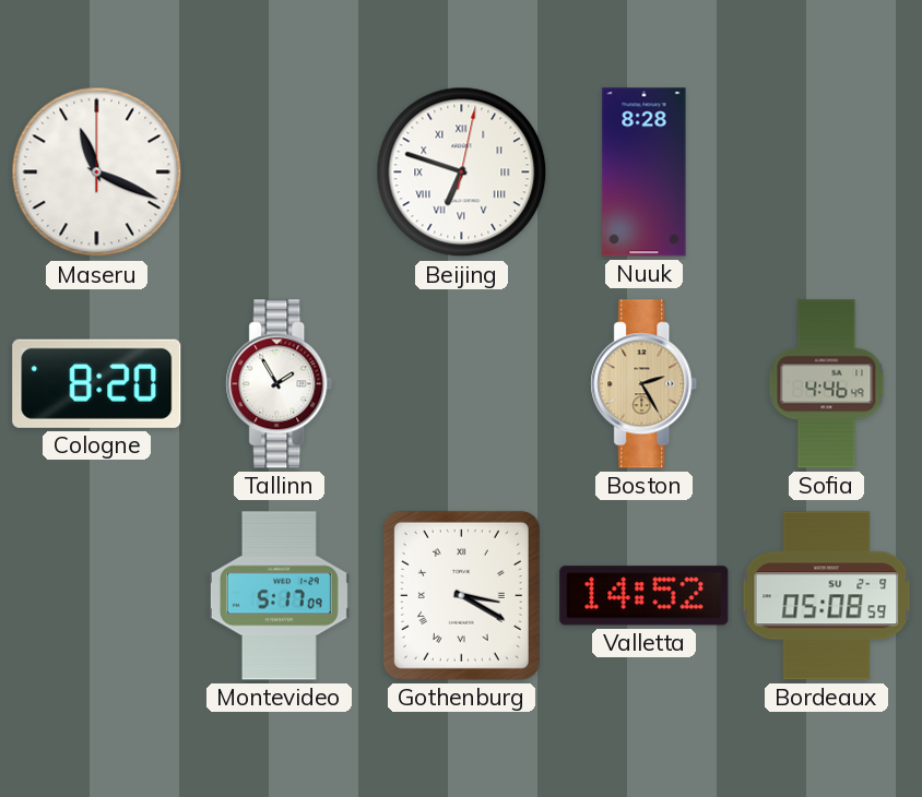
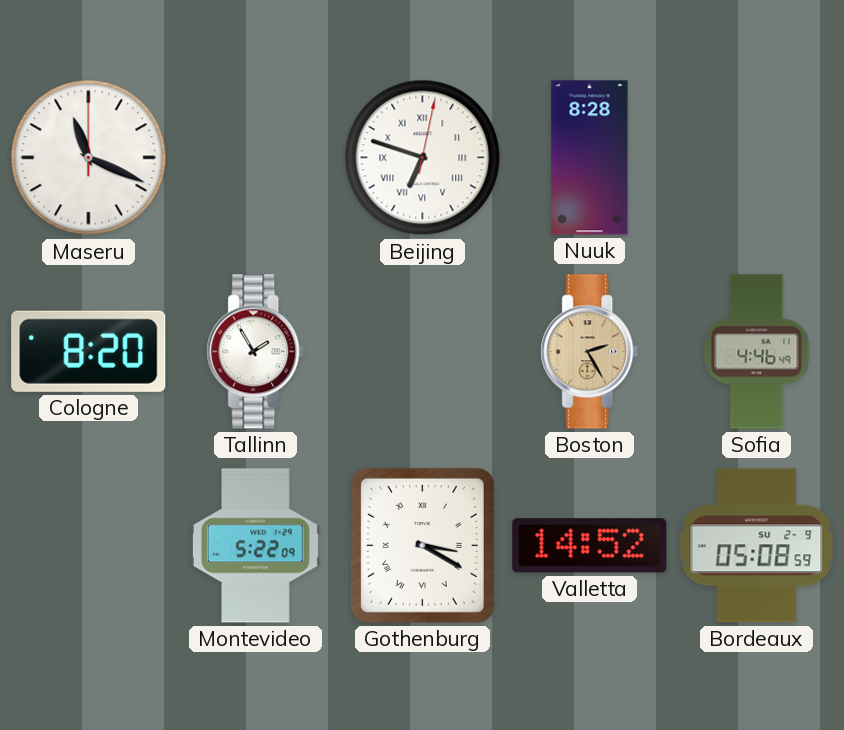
Montevideo: 5:17 -> 5:22
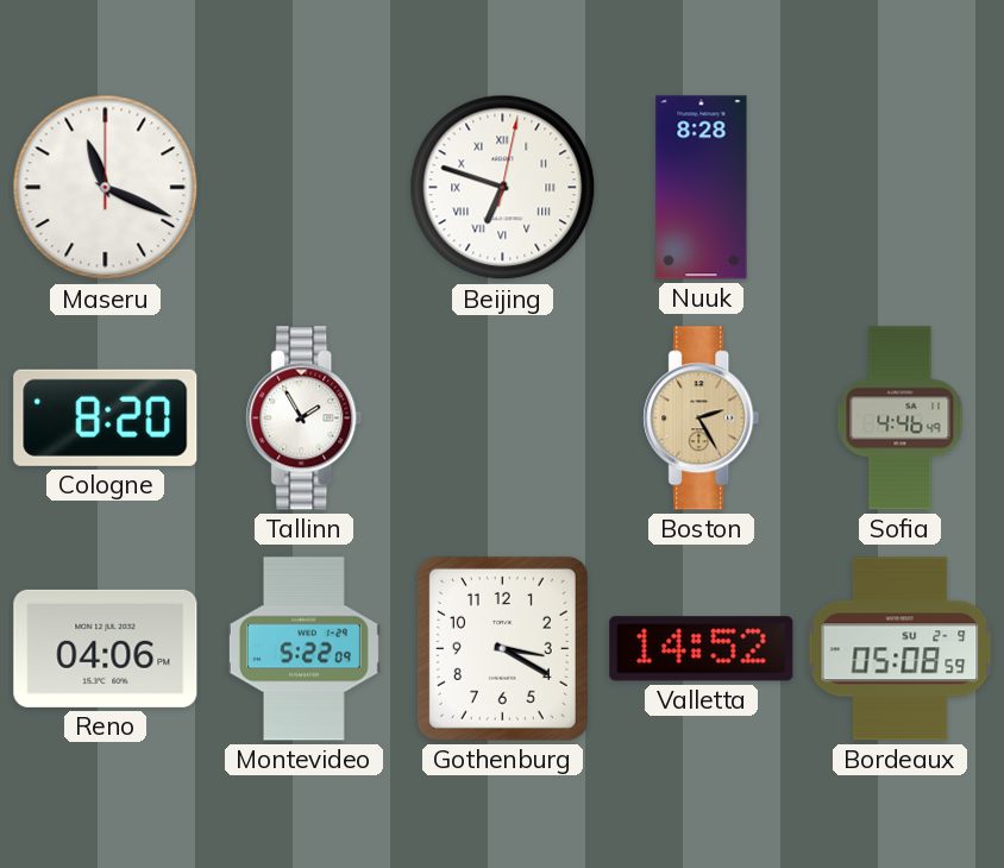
Reno: none -> 04:06
Gothenburg numerals: Roman -> Arabic
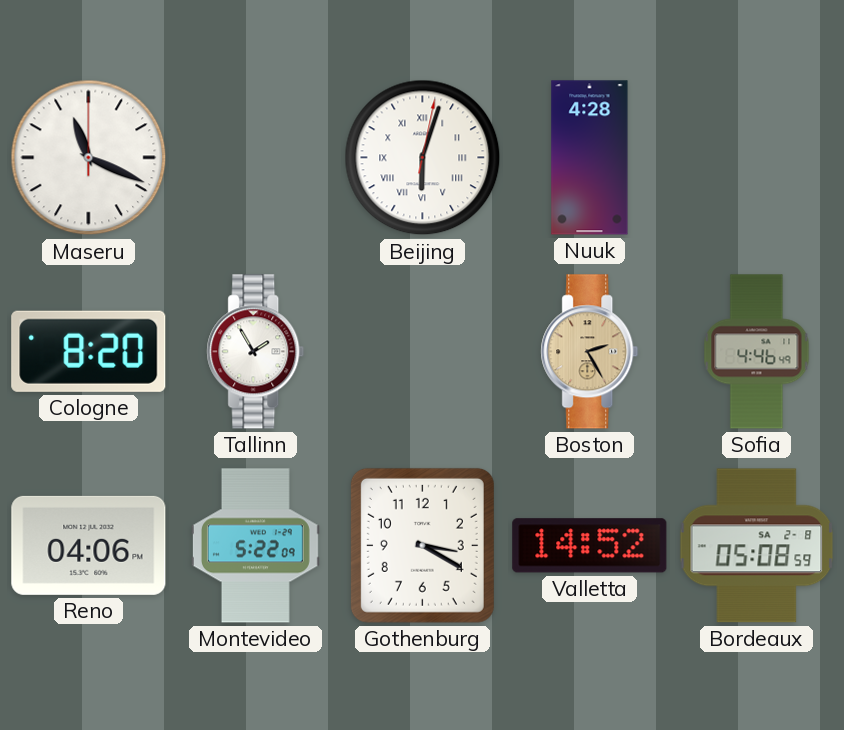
Beijing: 6:48 -> 6:03
Nuuk: 8:28 -> 4:28
Bordeaux date: SU 2-9 -> SA 2-8
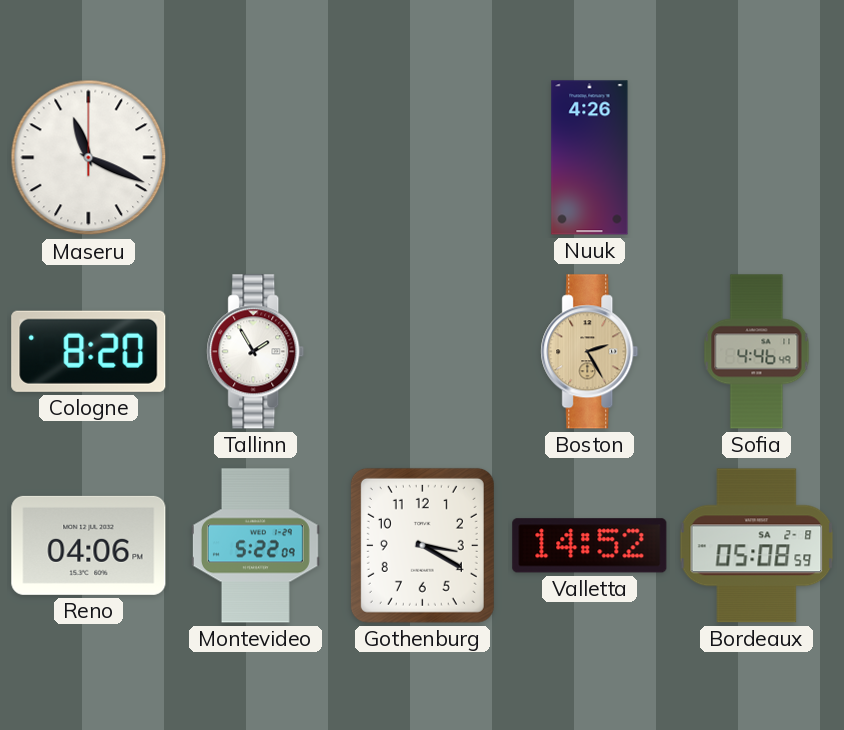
Beijing: 6:03 -> none
Nuuk: 4:28 -> 4:26
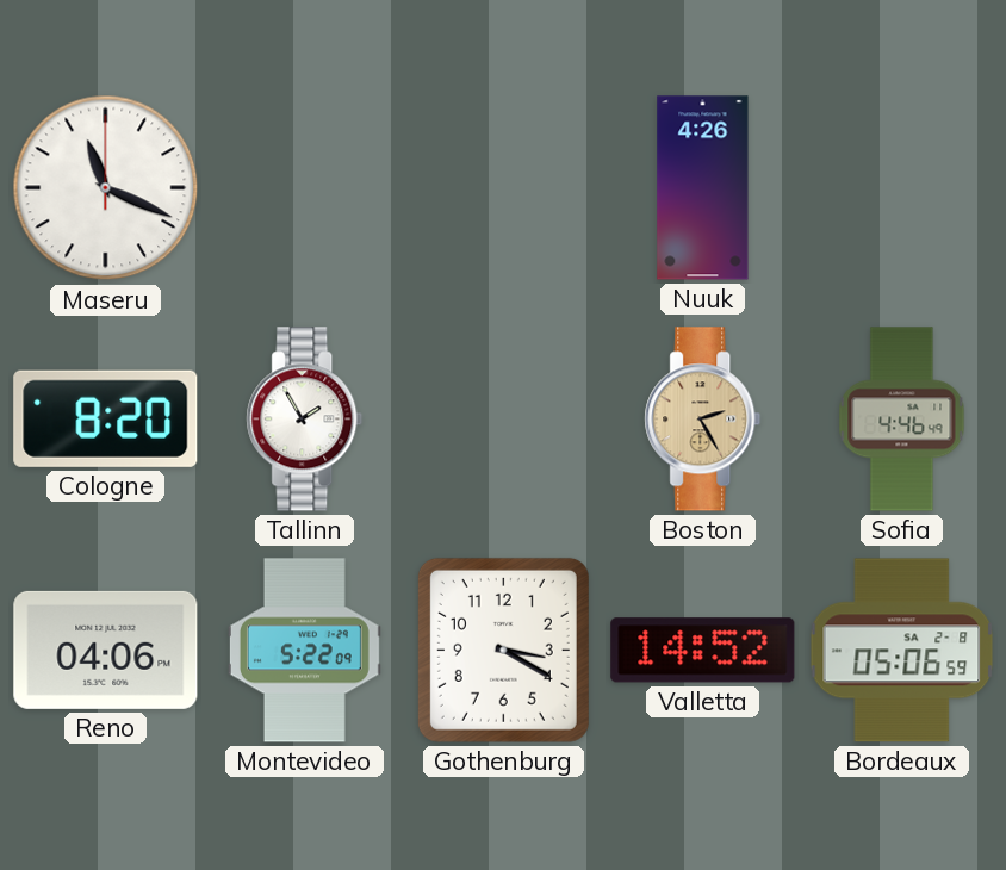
Bordeaux: 05:08 -> 05:06
